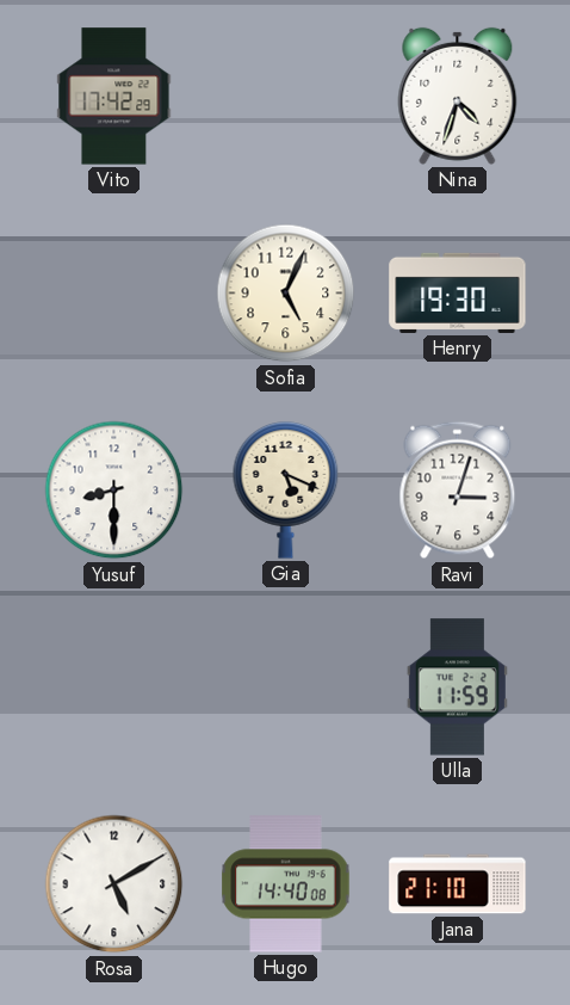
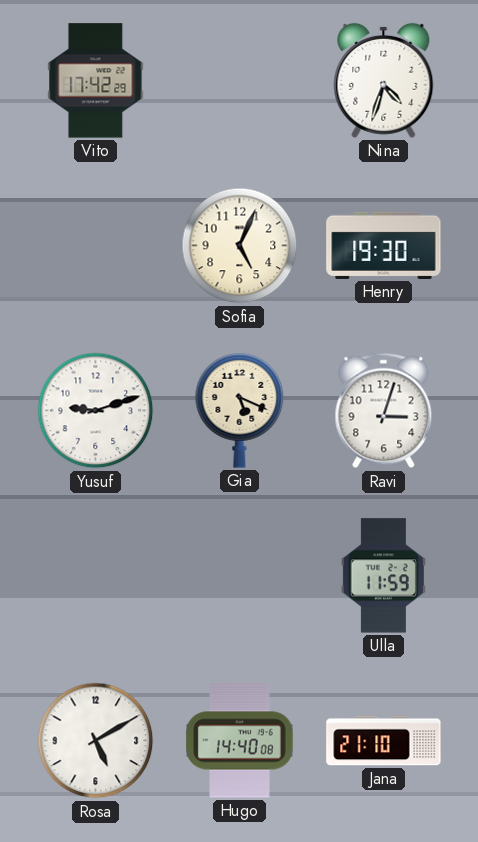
Yusuf: 8:30 -> 9:12
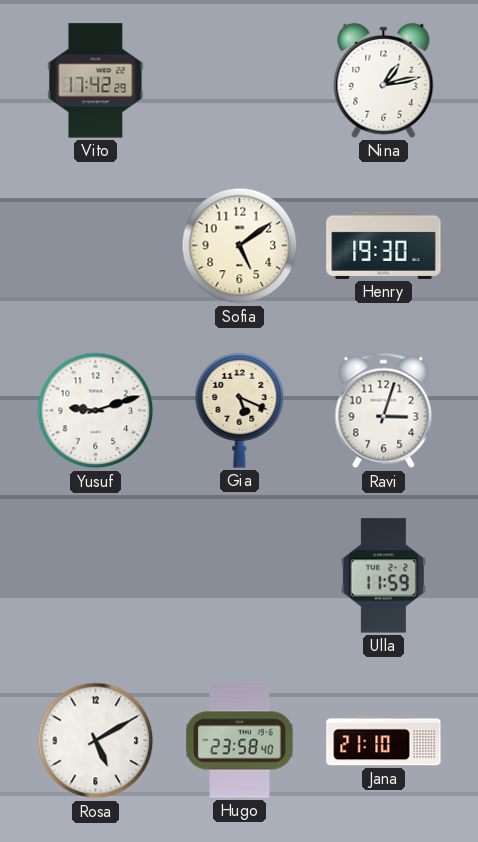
Nina: 4:33 -> 1:13
Sofia: 5:04 -> 5:09
Hugo: 14:40 -> 23:58
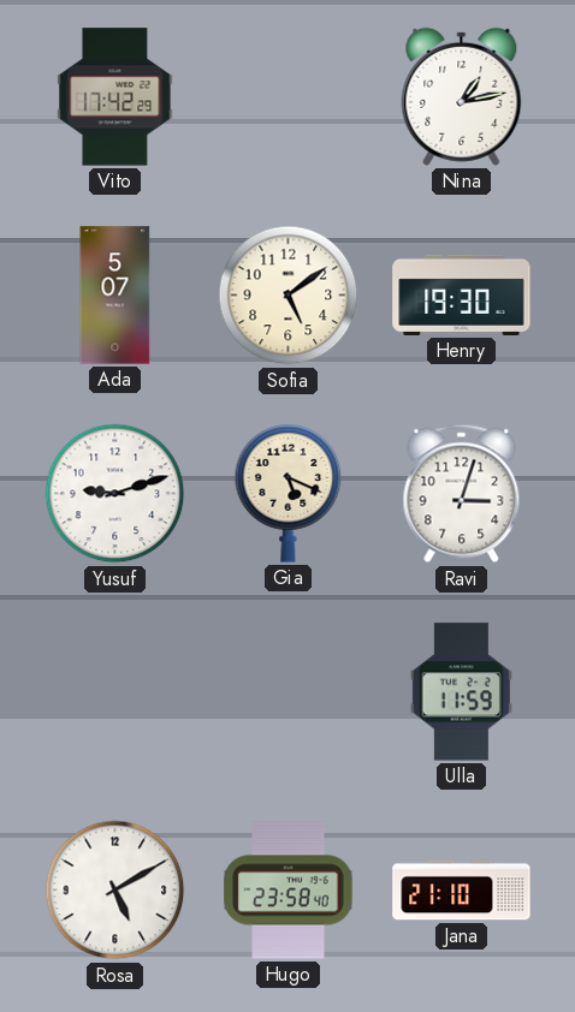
Ada: none -> 5:07
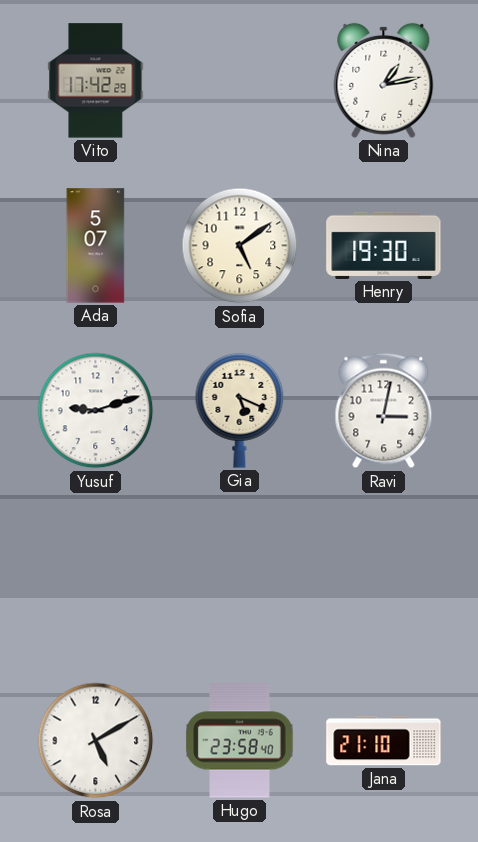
Ravi: 3:03 -> 3:02
Ulla: 11:59 -> none
